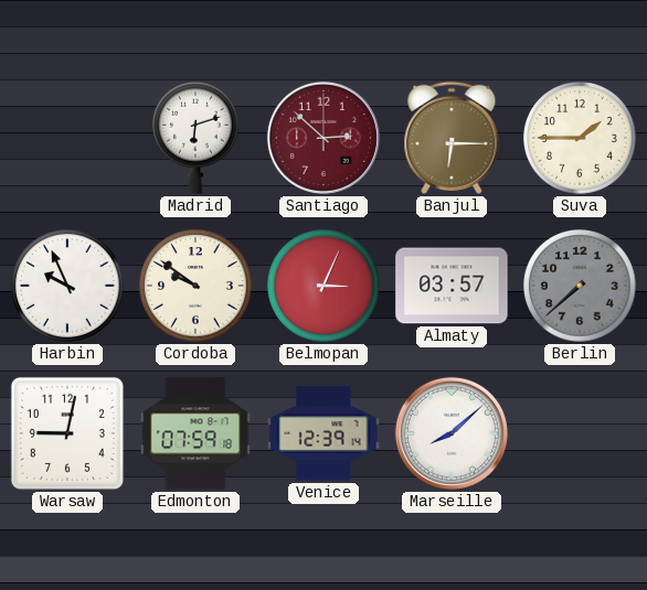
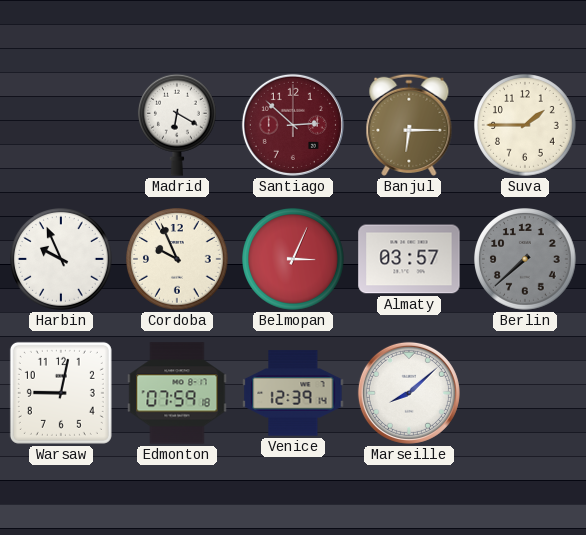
Madrid: 6:12 -> 6:20
Cordoba: 9:51 -> 9:56
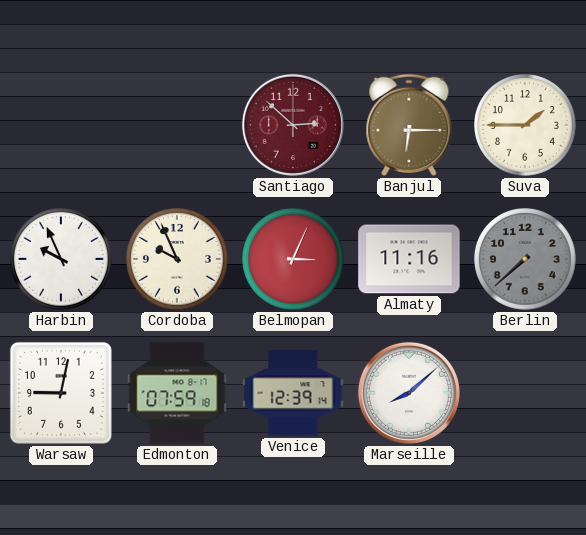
Madrid: 6:20 -> none
Almaty: 03:57 -> 11:16
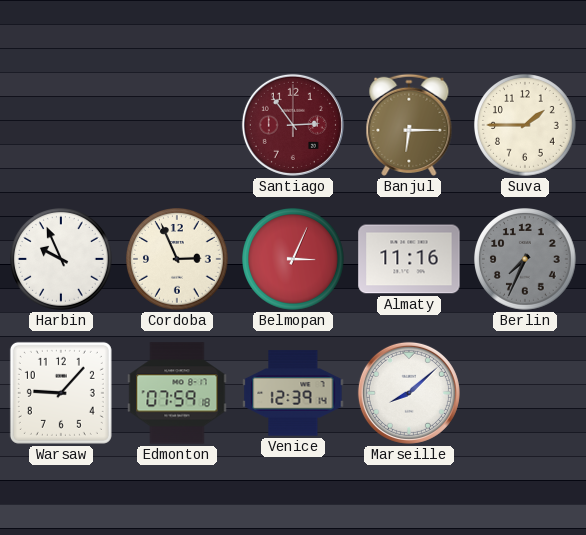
Santiago: 2:52 -> 2:54
Cordoba: 9:56 -> 2:56
Berlin: 7:38 -> 7:34
Warsaw: 9:02 -> 9:07
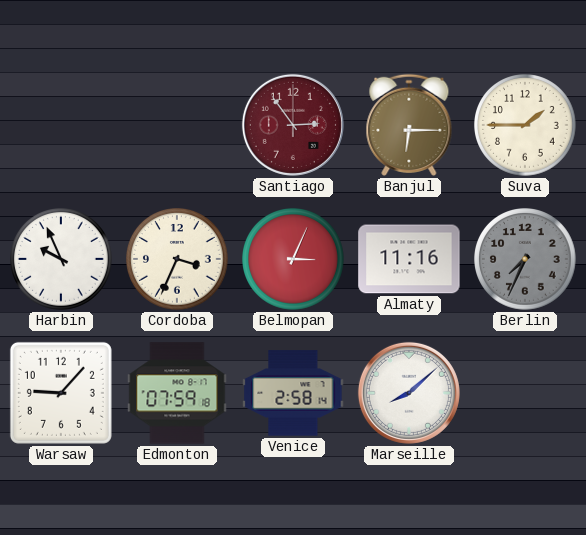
Cordoba: 2:56 -> 3:34
Venice: 12:39 -> 2:58
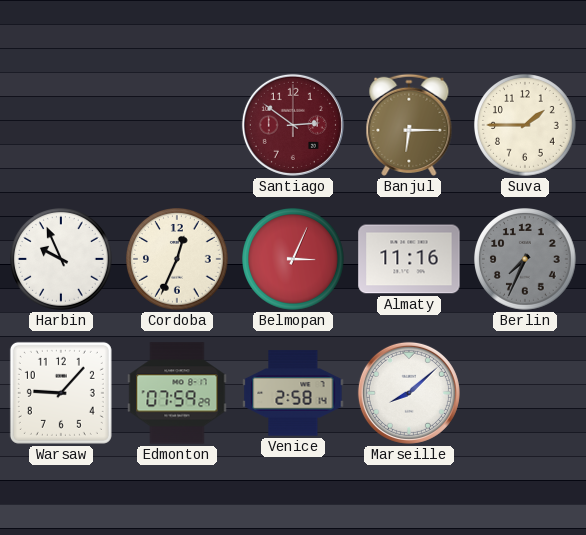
Santiago: 2:54 -> 2:51
Cordoba: 3:34 -> 12:34
Edmonton: 07:59:18 -> 07:59:29
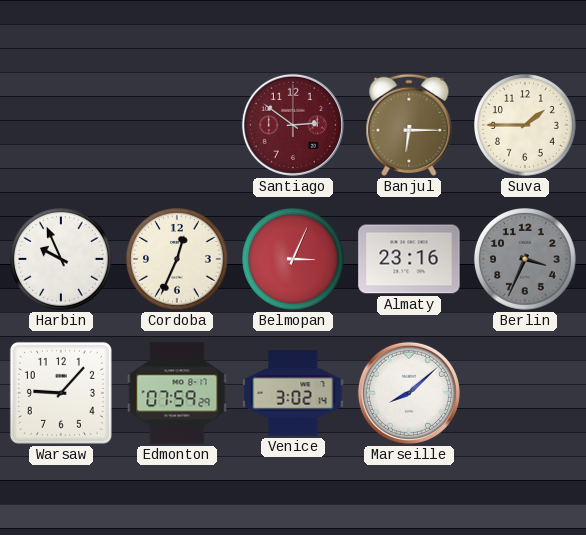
Almaty: 11:16 -> 23:16
Berlin: 7:34 -> 3:34
Venice: 2:58 -> 3:02
